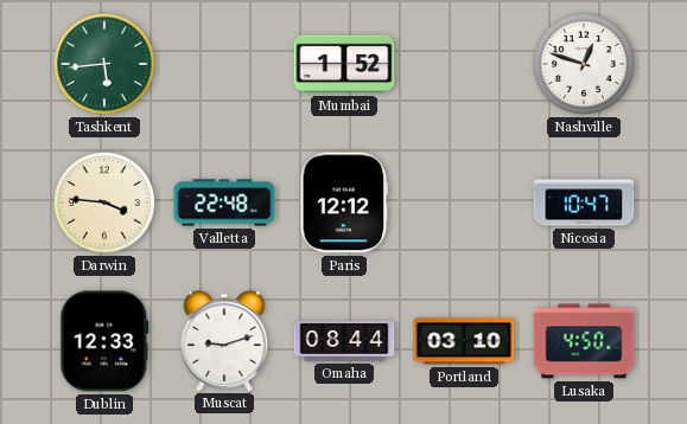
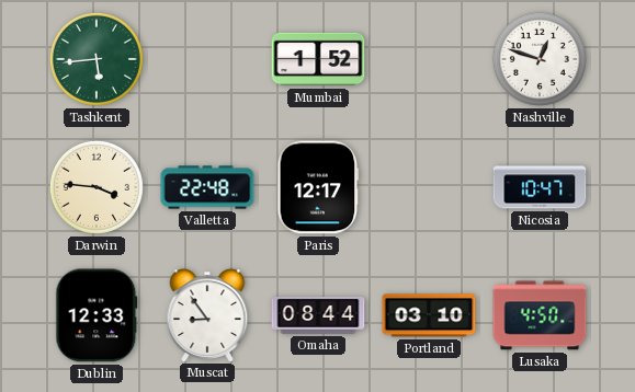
Paris: 12:12 -> 12:17
Muscat: 9:12 -> 8:54
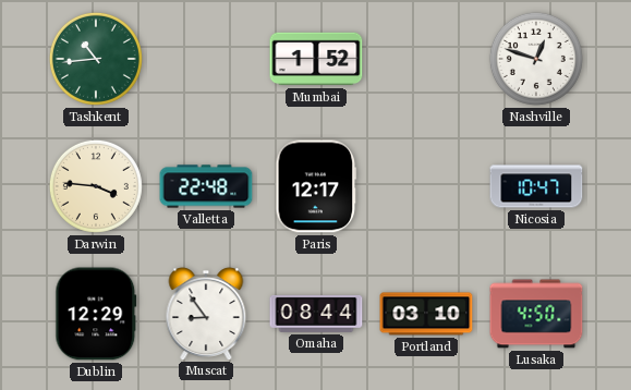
Tashkent: 5:44 -> 10:44
Dublin: 12:33 -> 12:29
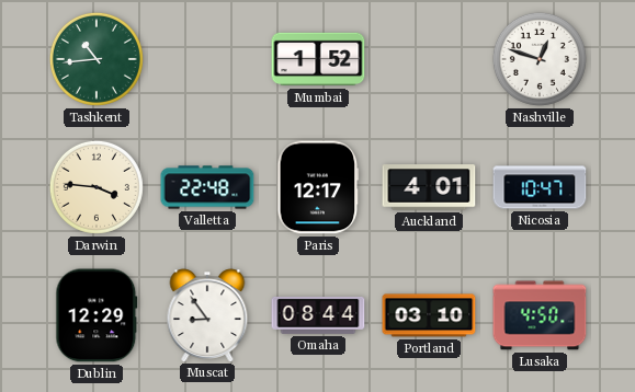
Auckland: none -> 4:01
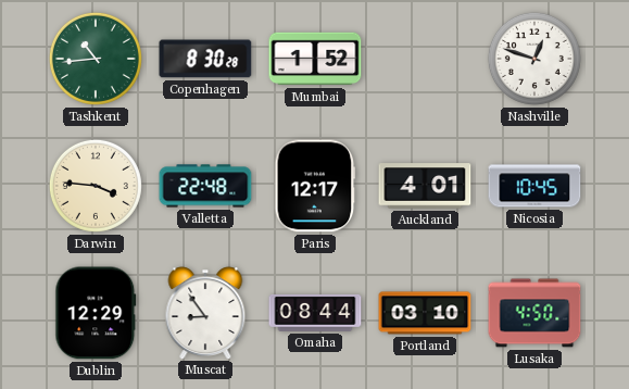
Copenhagen: none -> 8:30
Nicosia: 10:47 -> 10:45
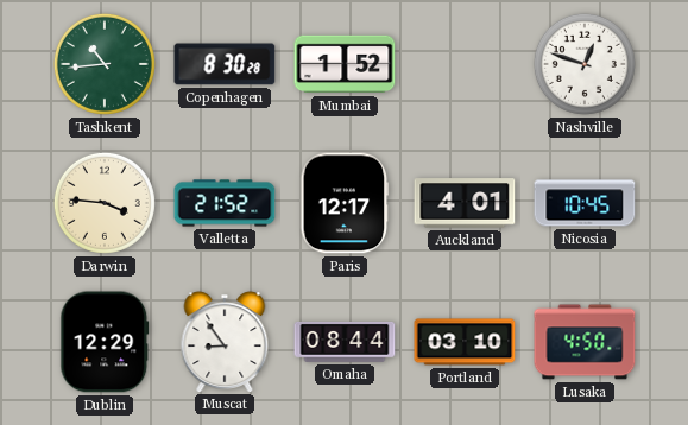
Valletta: 22:48 -> 21:52
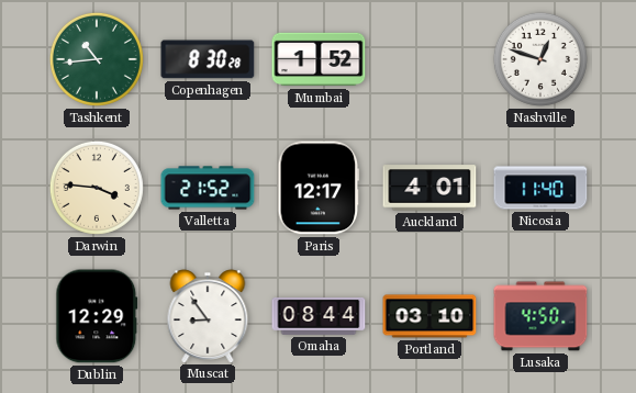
Nicosia: 10:45 -> 11:40
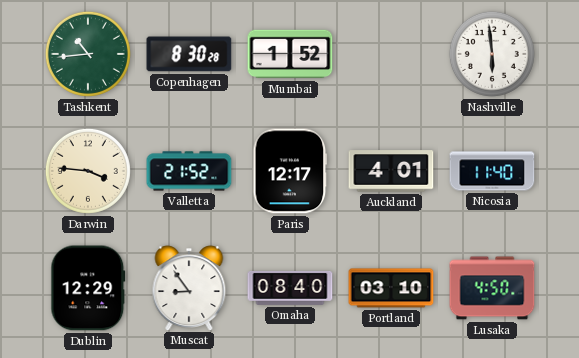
Nashville: 12:48 -> 5:59
Omaha: 08:44 -> 08:40
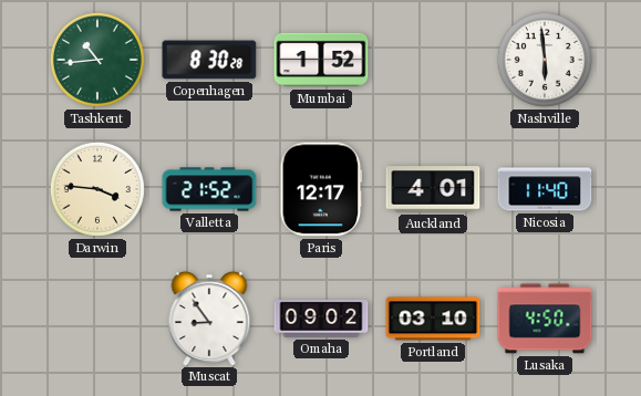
Dublin: 12:29 -> none
Omaha: 08:40 -> 09:02
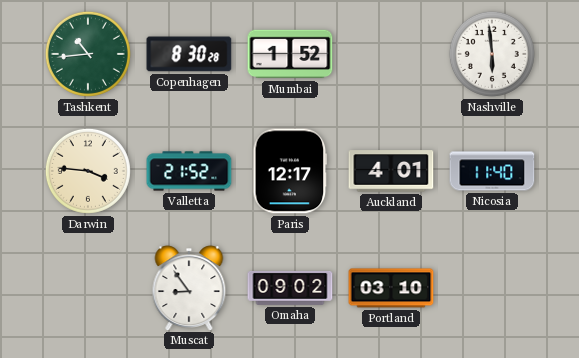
Lusaka: 4:50 -> none
